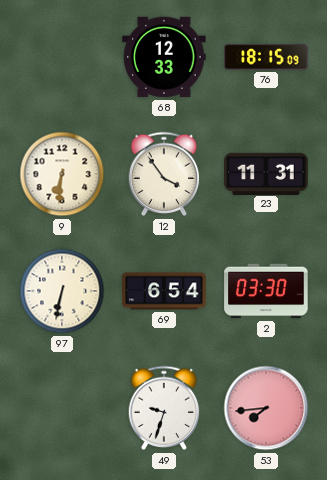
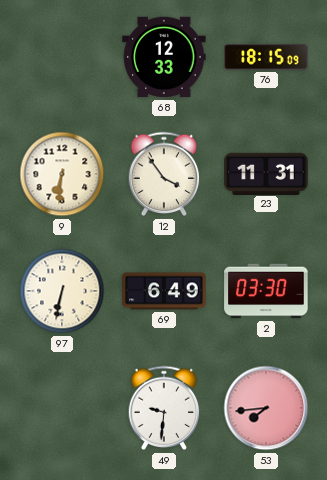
69: 6:54 -> 6:49
49: 9:33 -> 9:31
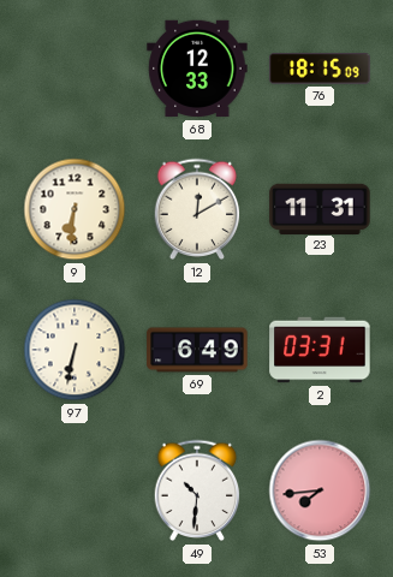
12: 3:54 -> 12:10
2: 03:30 -> 03:31
49: 9:31 -> 10:31
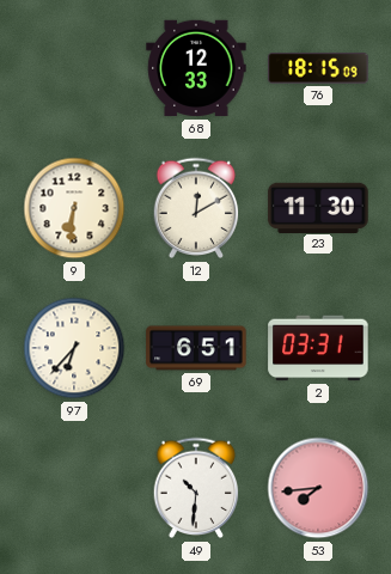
23: 11:31 -> 11:30
97: 6:32 -> 6:37
69: 6:49 -> 6:51
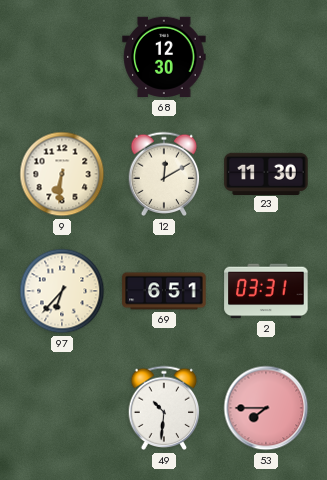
68: 12:33 -> 12:30
76: 18:15 -> none
53: 7:44 -> 7:45
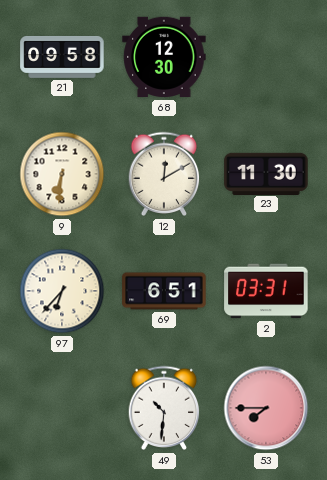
21: none -> 09:58
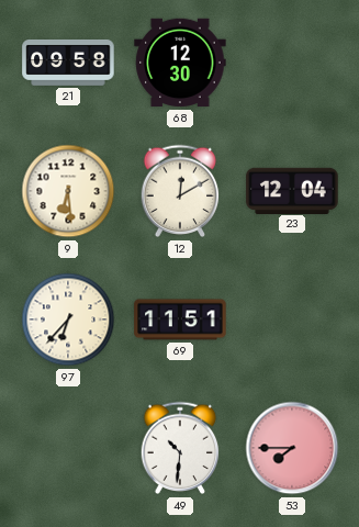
9: 6:31 -> 6:29
23: 11:30 -> 12:04
69: 6:51 -> 11:51
2: 03:31 -> none
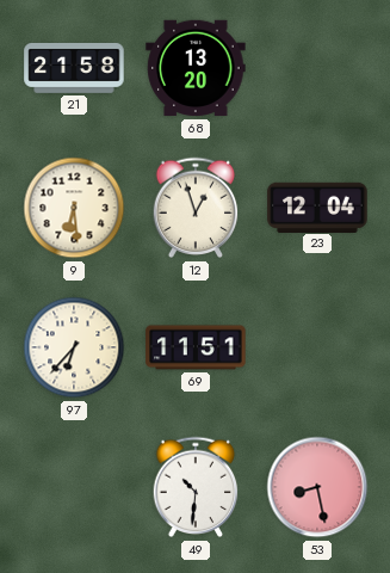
21: 09:58 -> 21:58
68: 12:30 -> 13:20
12: 12:10 -> 12:57
53: 7:45 -> 8:28
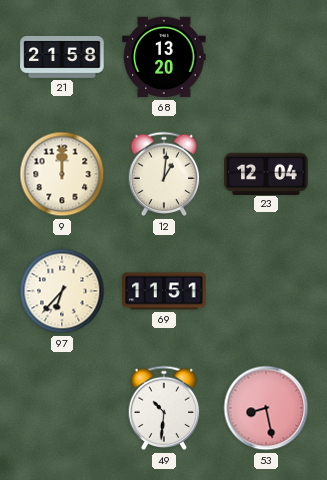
9: 6:29 -> 12:00
12: 12:57 -> 1:01
